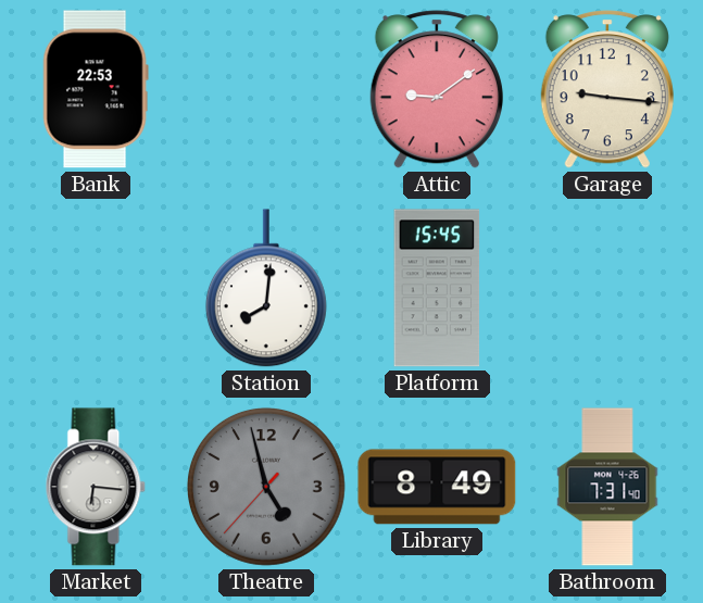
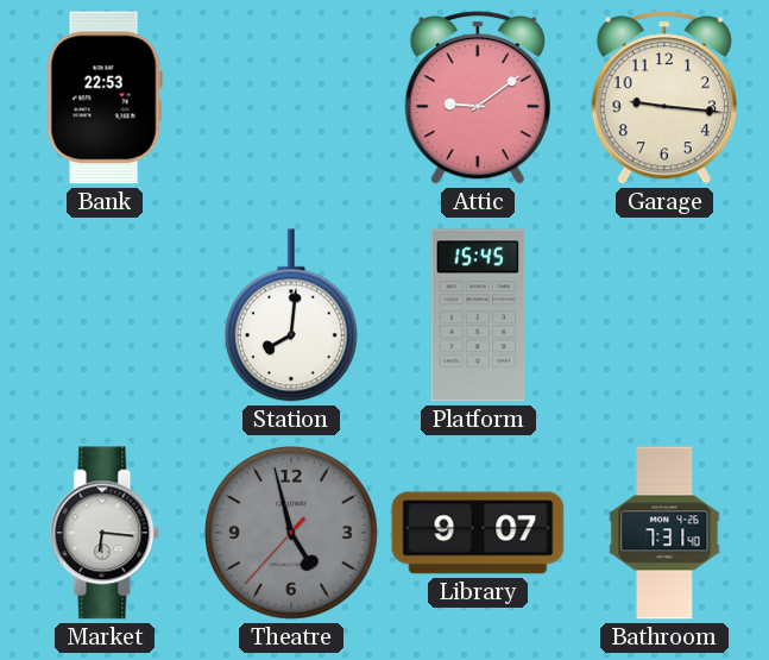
Library: 8:49 -> 9:07
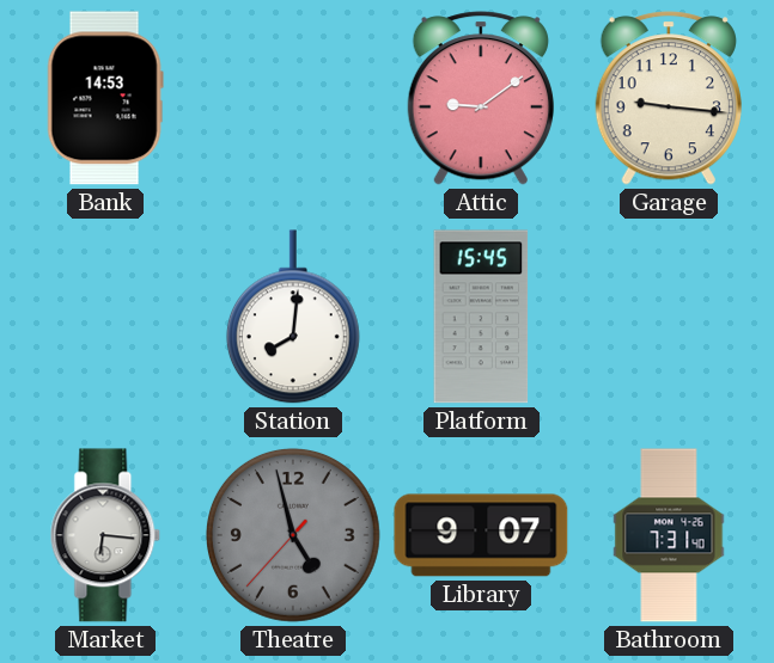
Bank: 22:53 -> 14:53
